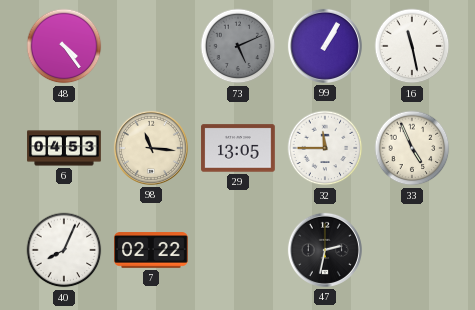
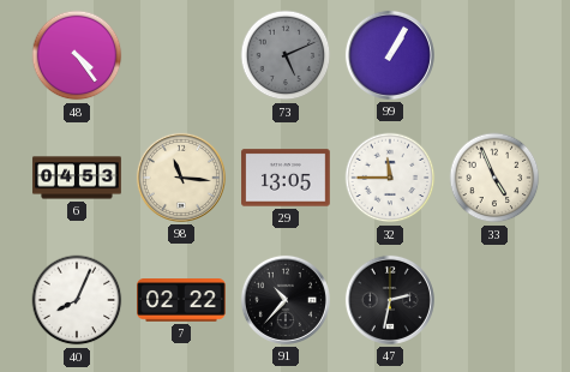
16: 11:28 -> none
91: none -> 10:37
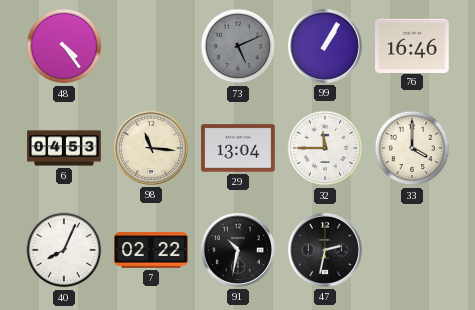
76: none -> 16:46
29: 13:05 -> 13:04
33: 4:56 -> 4:00
91: 10:37 -> 10:32
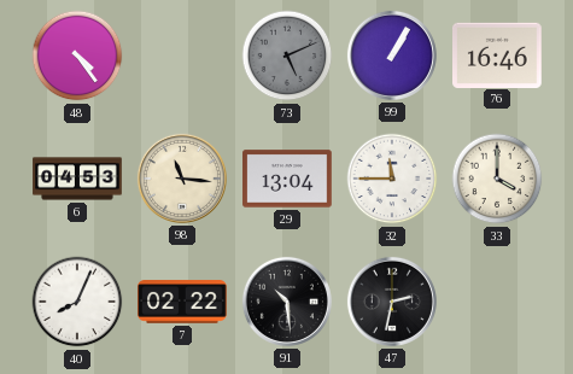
91: 10:32 -> 10:29
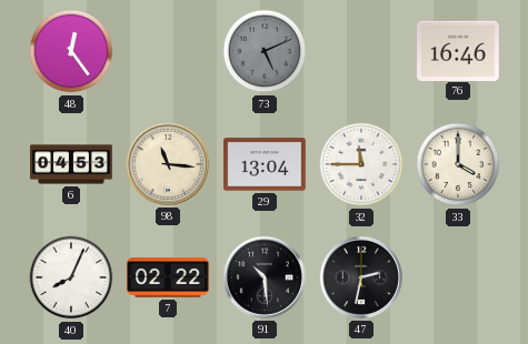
48: 4:24 -> 12:24
99: 1:05 -> none
